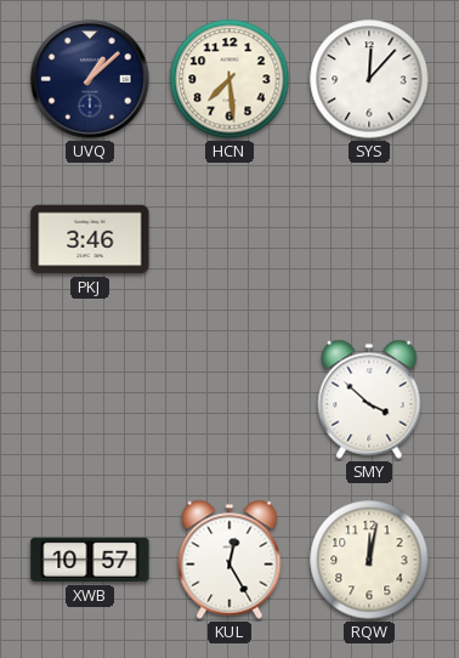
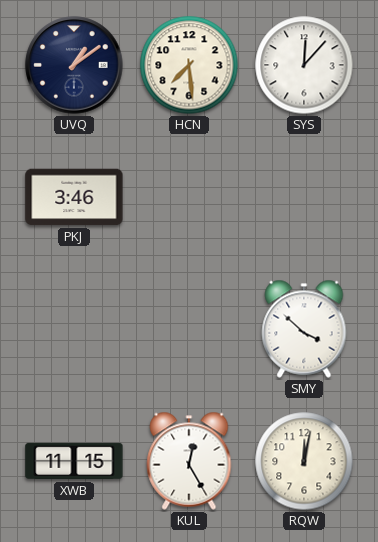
UVQ: 1:08 -> 1:09
XWB: 10:57 -> 11:15
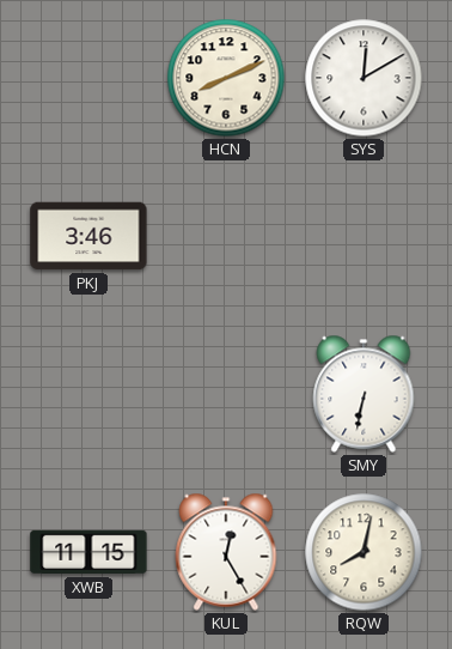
UVQ: 1:09 -> none
HCN: 7:29 -> 8:11
SYS: 12:07 -> 12:10
SMY: 3:52 -> 6:32
RQW: 12:02 -> 8:02
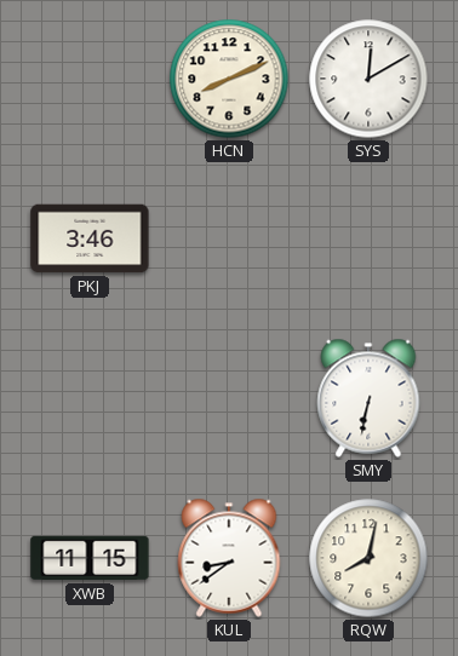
KUL: 12:25 -> 8:39
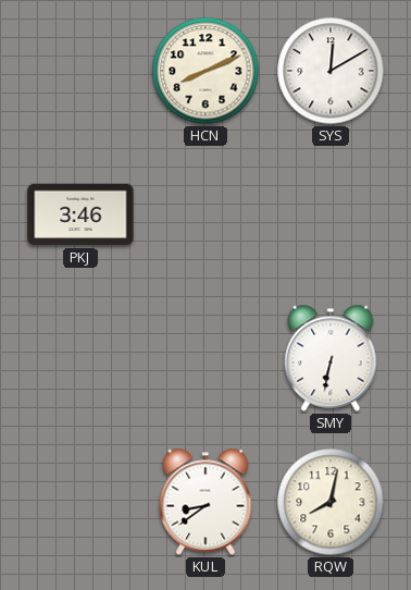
XWB: 11:15 -> none
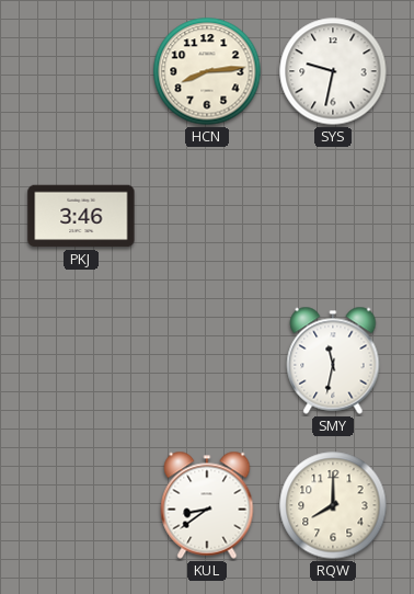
HCN: 8:11 -> 8:14
SYS: 12:10 -> 9:32
SMY: 6:32 -> 11:32
RQW: 8:02 -> 8:00
